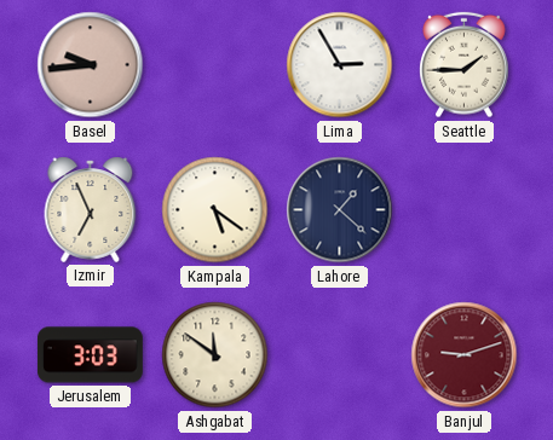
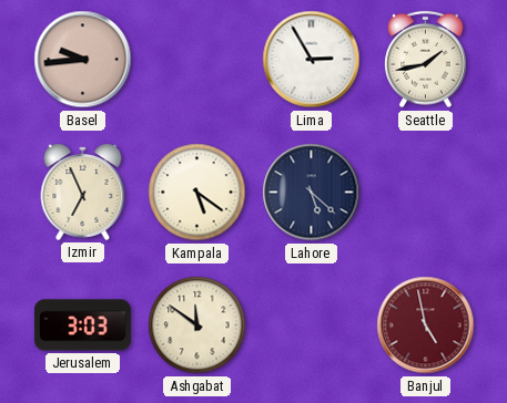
Seattle: 1:45 -> 1:43
Lahore: 1:22 -> 5:22
Banjul: 9:12 -> 4:58
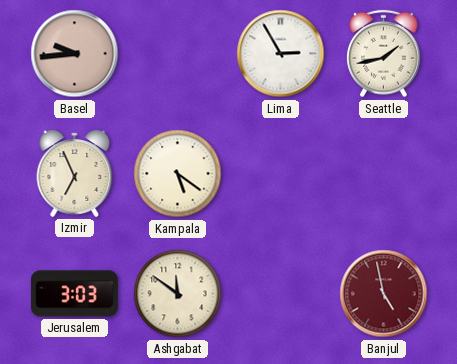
Lahore: 5:22 -> none
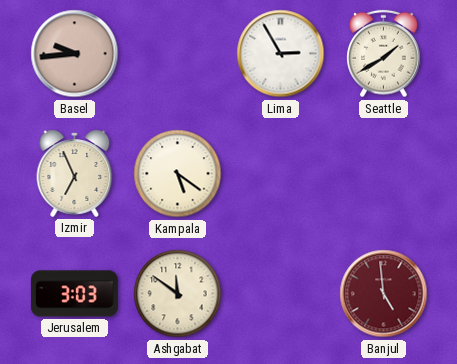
Seattle: 1:43 -> 1:40
Banjul: 4:58 -> 4:59
